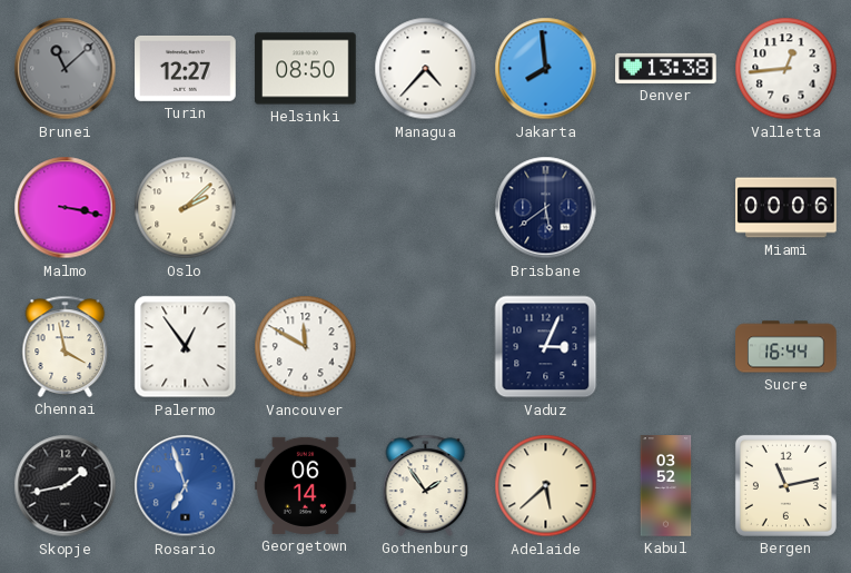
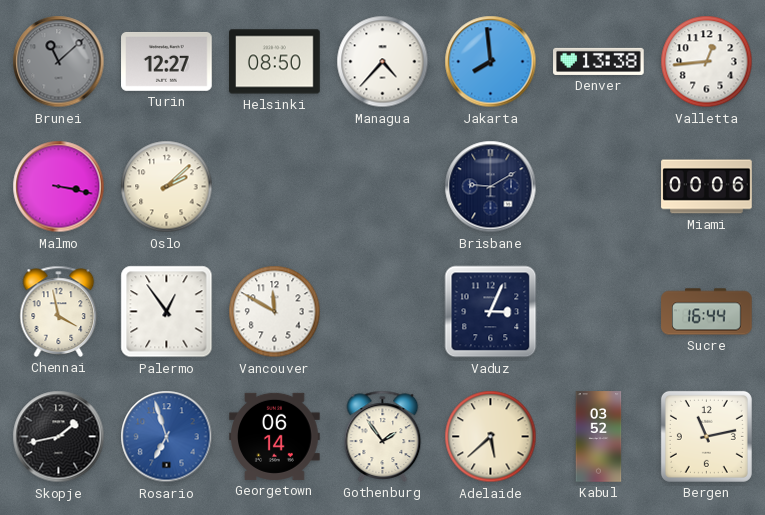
Brisbane: 5:39 -> 9:10
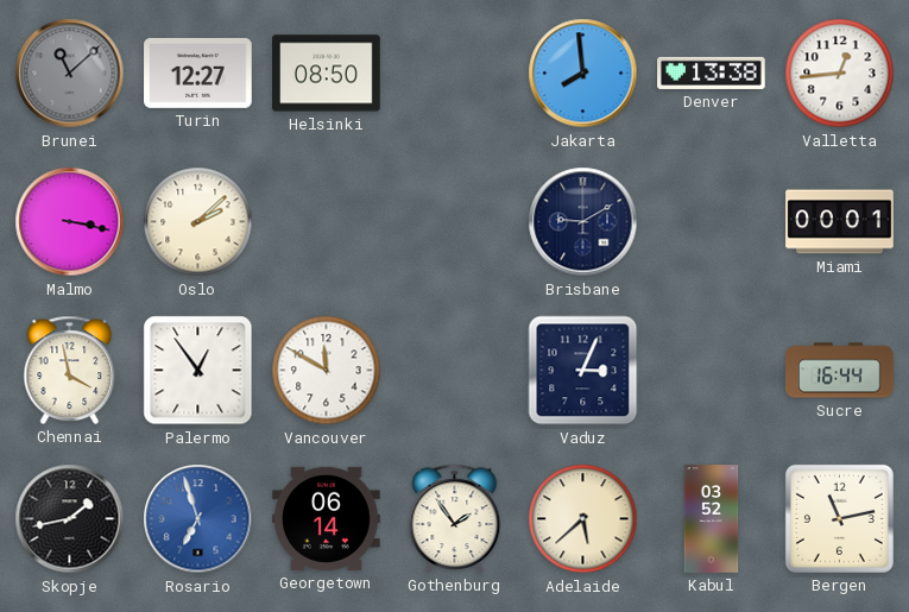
Managua: 4:37 -> none
Miami: 00:06 -> 00:01
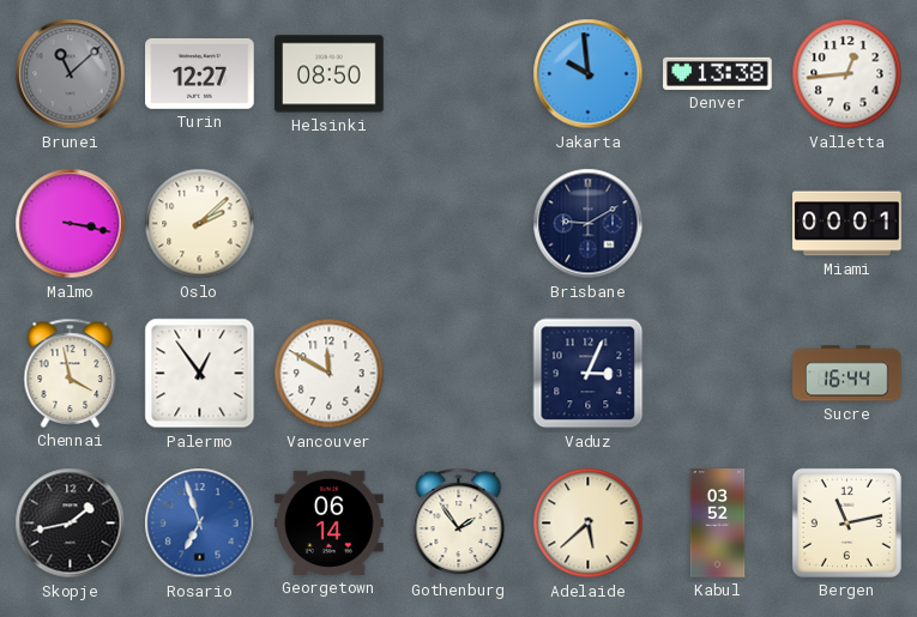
Jakarta: 7:59 -> 9:59
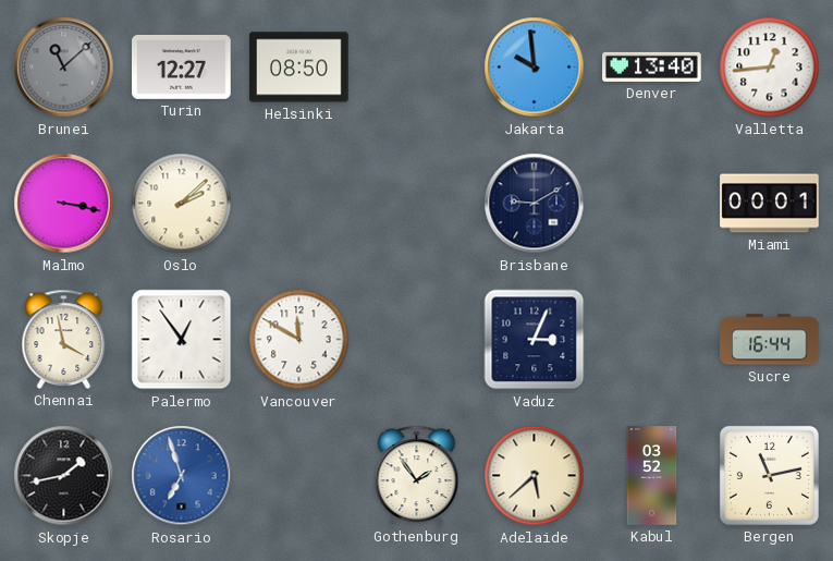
Denver: 13:38 -> 13:40
Georgetown: 06:14 -> none
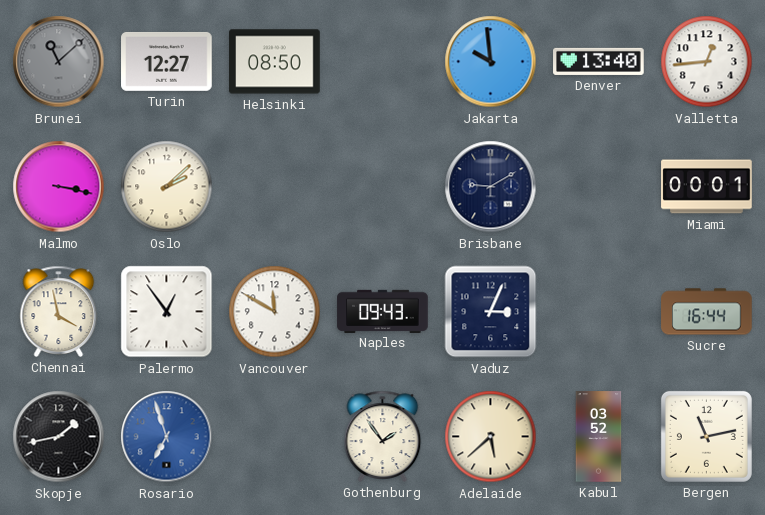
Naples: none -> 09:43
